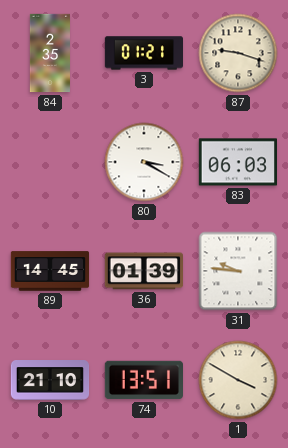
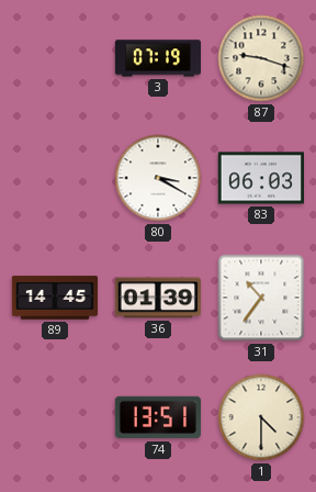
84: 2:35 -> none
3: 01:21 -> 07:19
31: 9:46 -> 10:36
10: 21:10 -> none
1: 3:50 -> 4:30
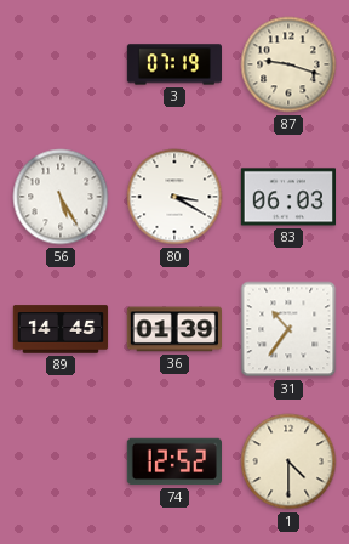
56: none -> 5:25
74: 13:51 -> 12:52
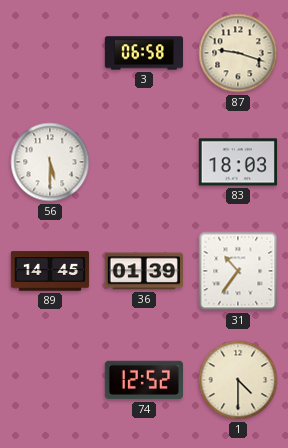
3: 07:19 -> 06:58
56: 5:25 -> 5:30
80: 3:20 -> none
83: 06:03 -> 18:03
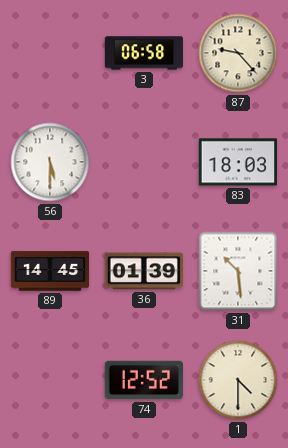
87: 9:18 -> 9:23
31: 10:36 -> 10:29
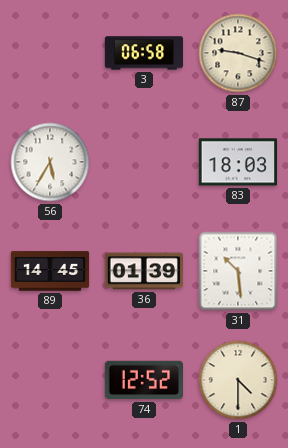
87: 9:23 -> 9:18
56: 5:30 -> 5:35
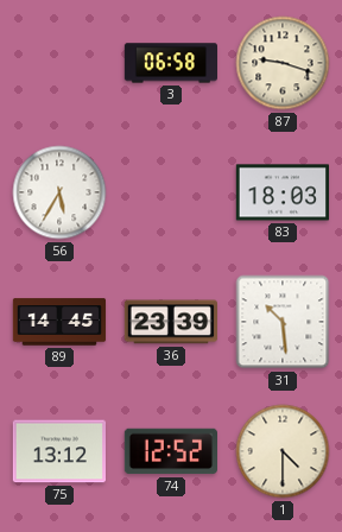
36: 01:39 -> 23:39
75: none -> 13:12
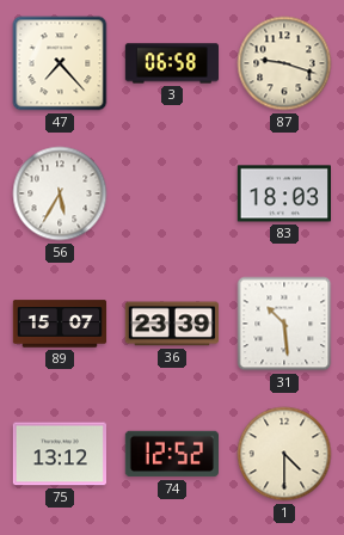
47: none -> 7:23
89: 14:45 -> 15:07
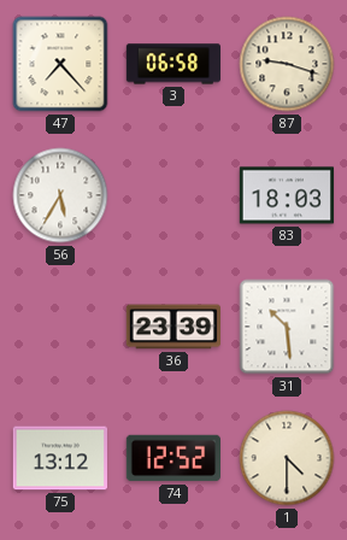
89: 15:07 -> none
